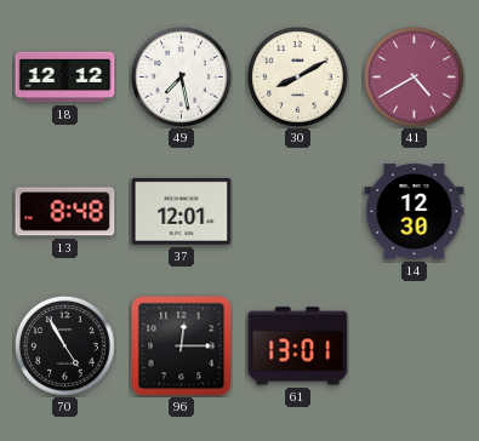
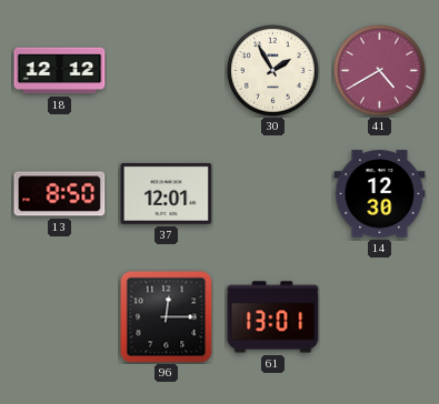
49: 7:28 -> none
30: 8:10 -> 1:55
13: 8:48 -> 8:50
70: 4:55 -> none
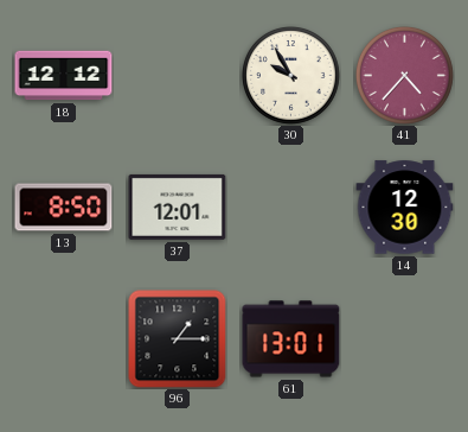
30: 1:55 -> 9:55
41: 4:40 -> 4:37
96: 12:15 -> 1:15
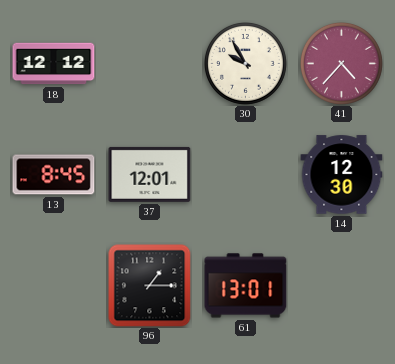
13: 8:50 -> 8:45
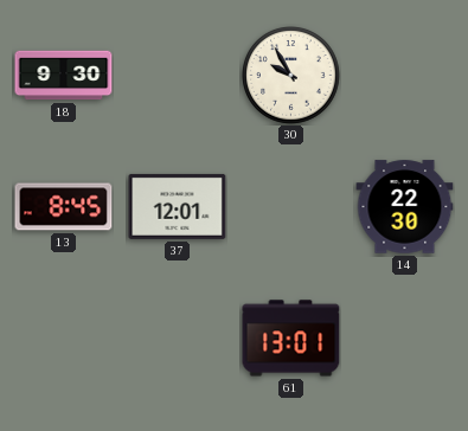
18: 12:12 -> 9:30
41: 4:37 -> none
14: 12:30 -> 22:30
96: 1:15 -> none
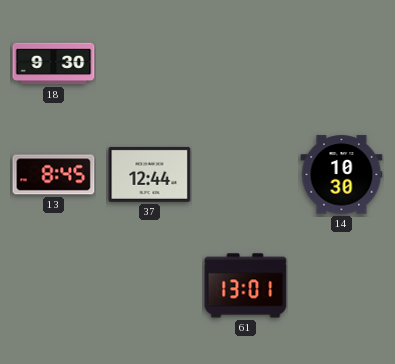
30: 9:55 -> none
37: 12:01 -> 12:44
14: 22:30 -> 10:30
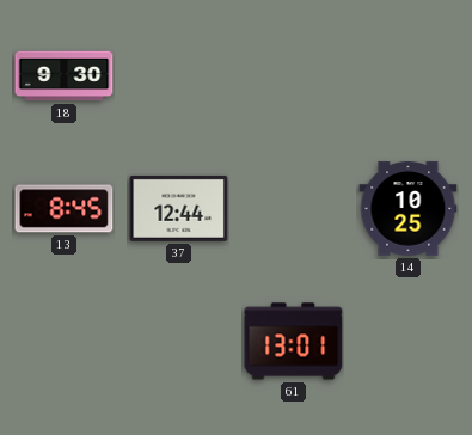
14: 10:30 -> 10:25
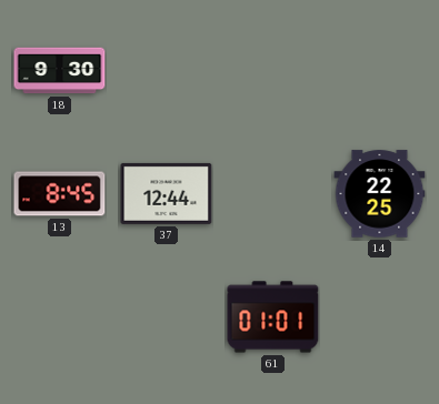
14: 10:25 -> 22:25
61: 13:01 -> 01:01
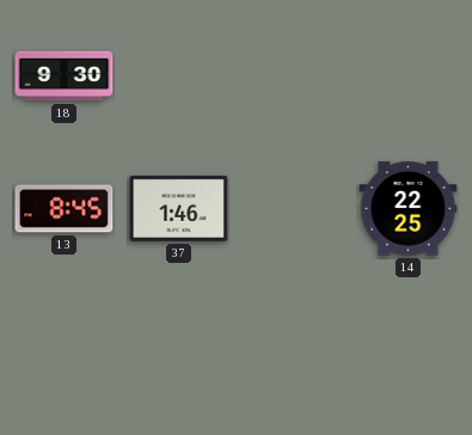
37: 12:44 -> 1:46
61: 01:01 -> none
